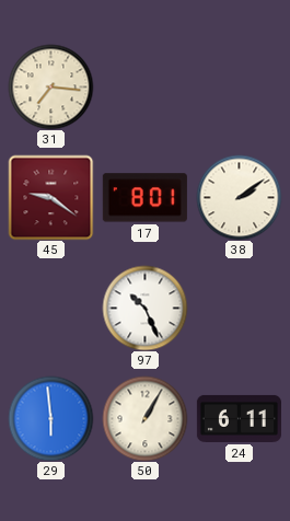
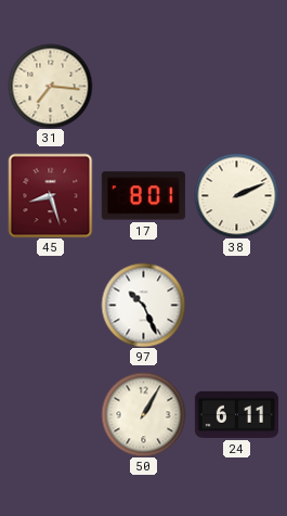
45: 9:21 -> 8:27
38: 2:09 -> 2:11
29: 5:59 -> none
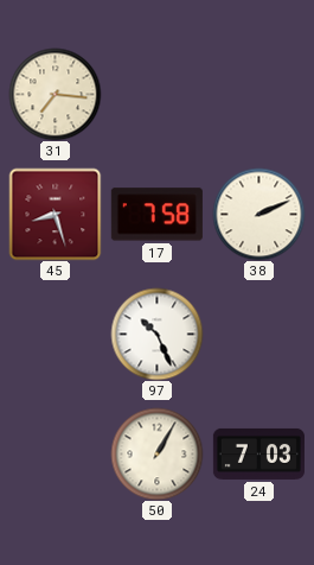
17: 8:01 -> 7:58
24: 6:11 -> 7:03
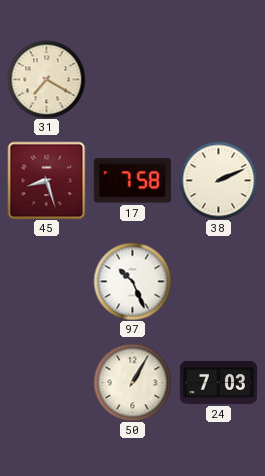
31: 7:16 -> 7:20
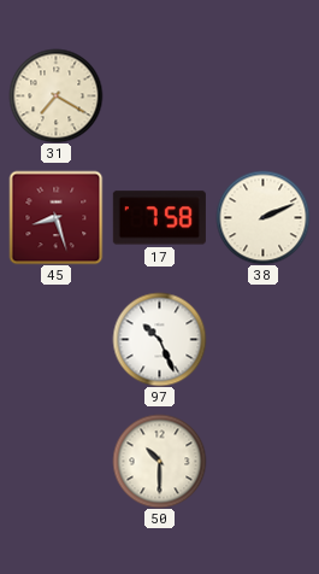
50: 1:05 -> 10:30
24: 7:03 -> none
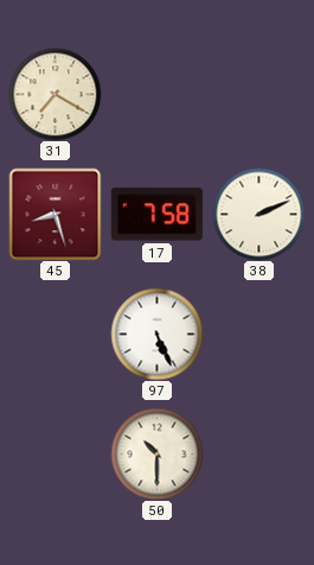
97: 10:26 -> 5:26
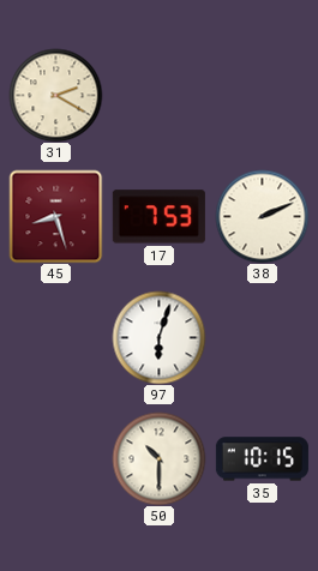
31: 7:20 -> 2:20
17: 7:58 -> 7:53
97: 5:26 -> 6:03
35: none -> 10:15
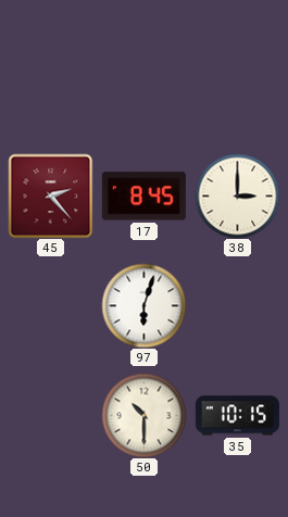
31: 2:20 -> none
45: 8:27 -> 2:23
17: 7:53 -> 8:45
38: 2:11 -> 3:00
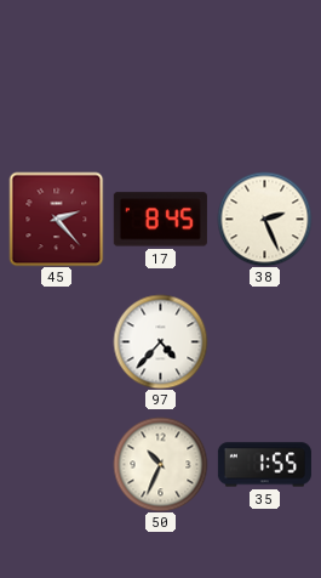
38: 3:00 -> 2:26
97: 6:03 -> 4:37
50: 10:30 -> 10:34
35: 10:15 -> 1:55
